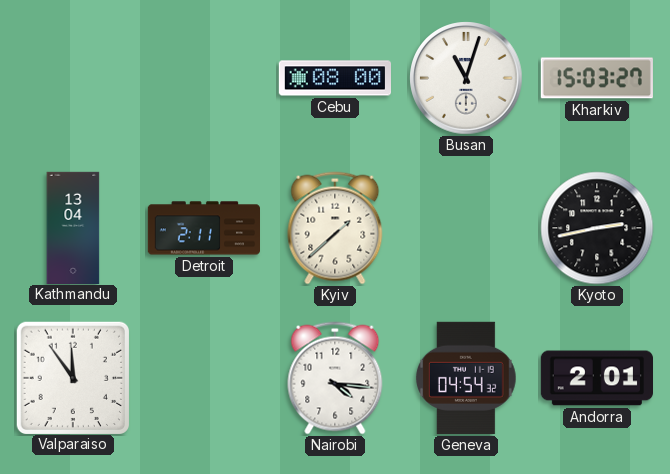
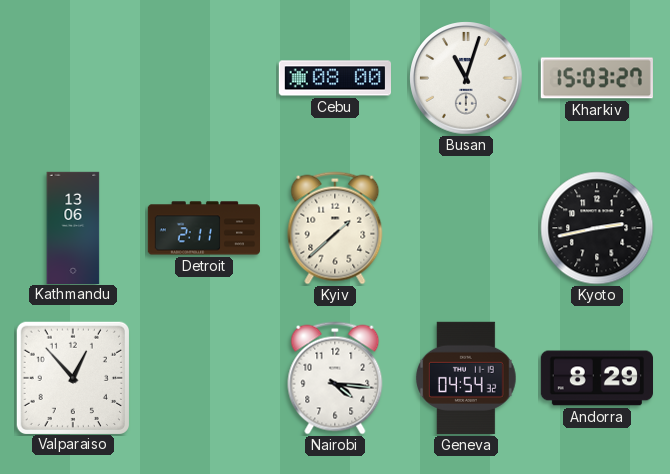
Kathmandu: 13:04 -> 13:06
Valparaiso: 11:54 -> 12:53
Andorra: 2:01 -> 8:29
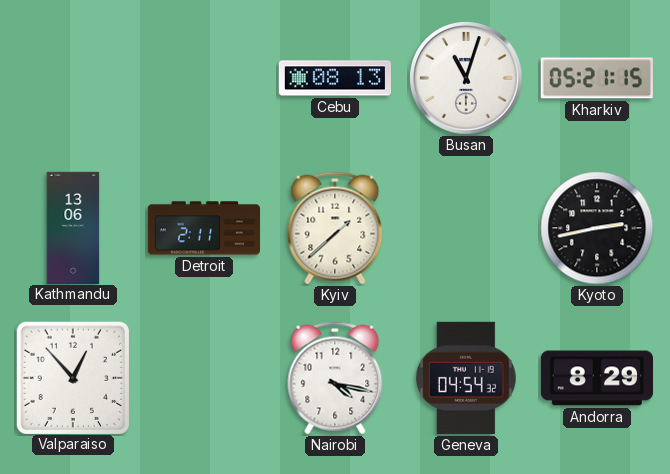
Cebu: 08:00 -> 08:13
Kharkiv: 15:03 -> 05:21
Nairobi: 4:16 -> 4:17
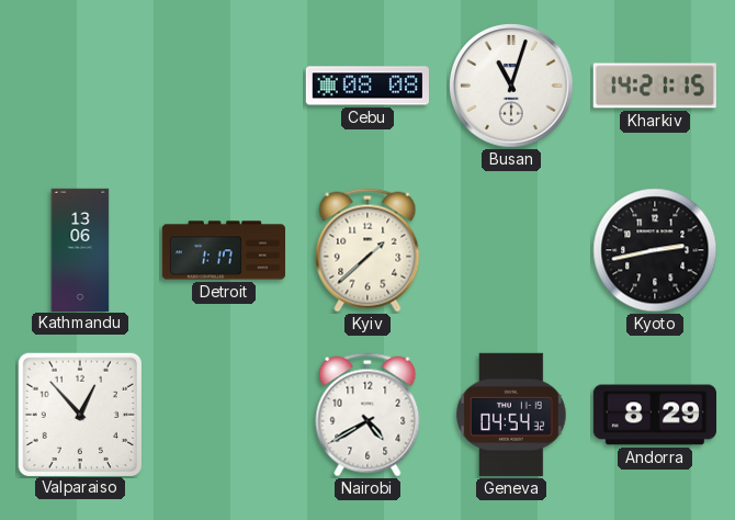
Cebu: 08:13 -> 08:08
Kharkiv: 05:21 -> 14:21
Detroit: 2:11 -> 1:17
Nairobi: 4:17 -> 4:40
